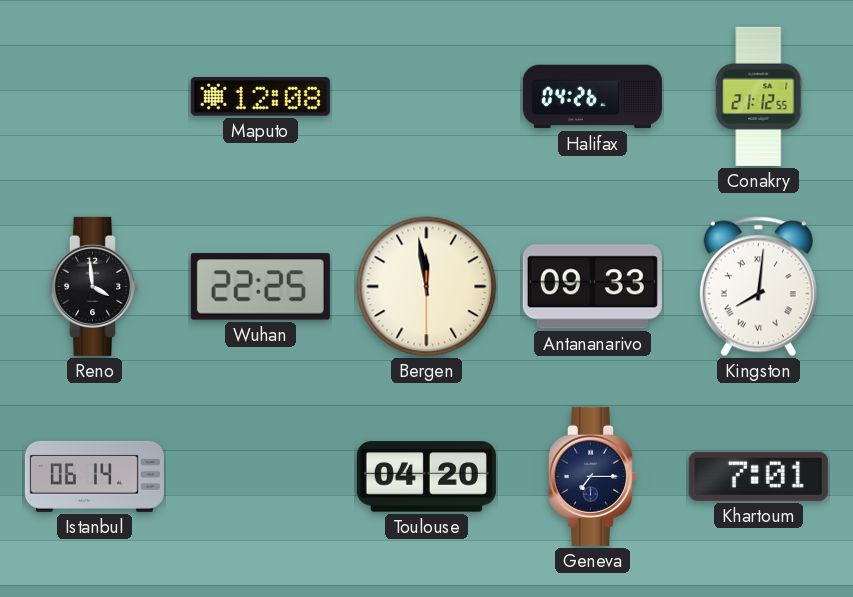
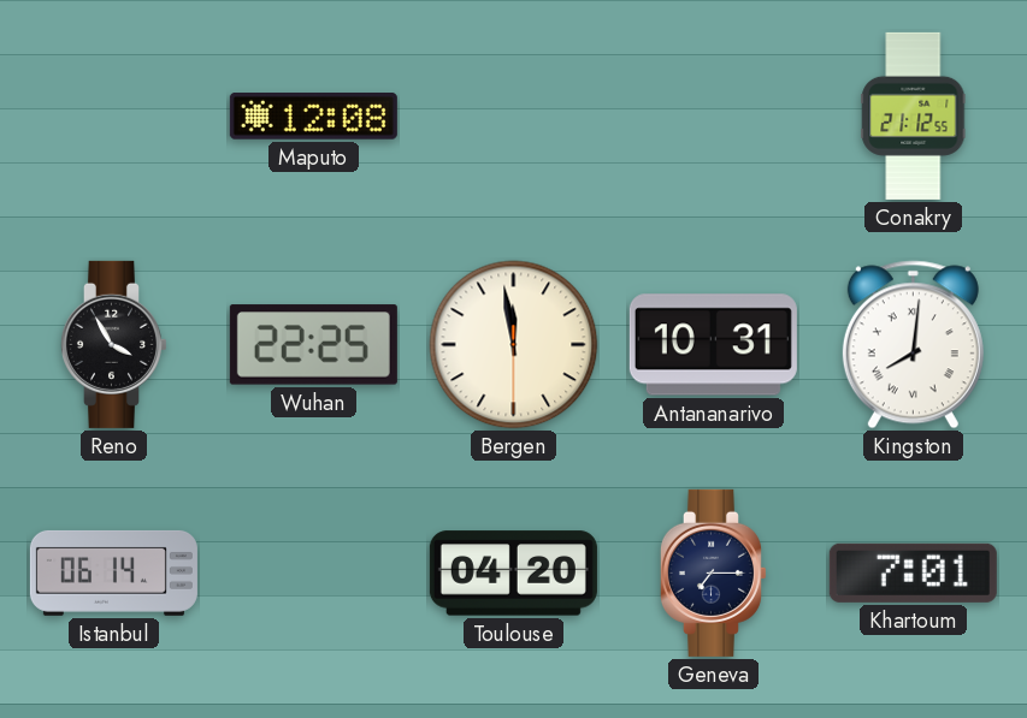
Halifax: 04:26 -> none
Reno: 3:59 -> 3:55
Antananarivo: 09:33 -> 10:31
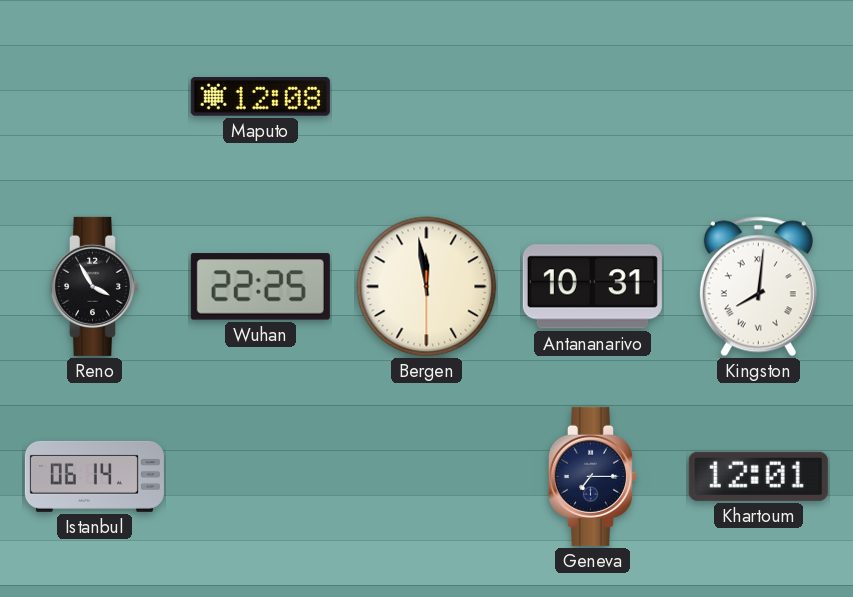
Conakry: 21:12 -> none
Toulouse: 04:20 -> none
Khartoum: 7:01 -> 12:01
